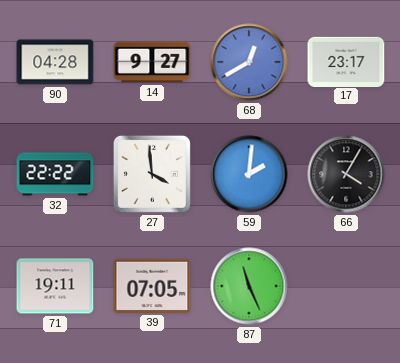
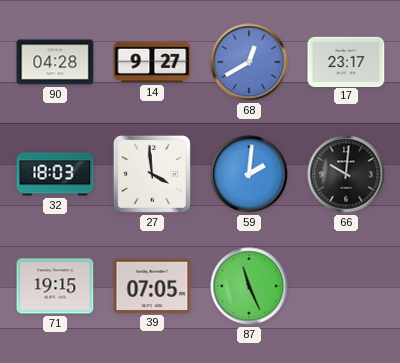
32: 22:22 -> 18:03
66: 4:05 -> 10:01
71: 19:11 -> 19:15
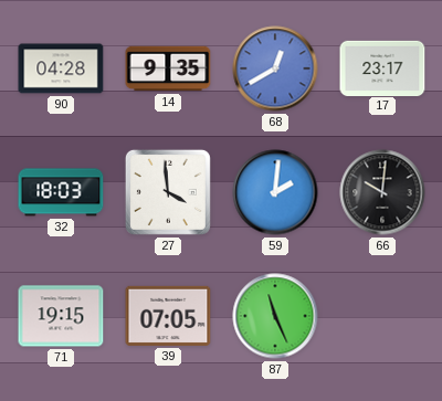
14: 9:27 -> 9:35
